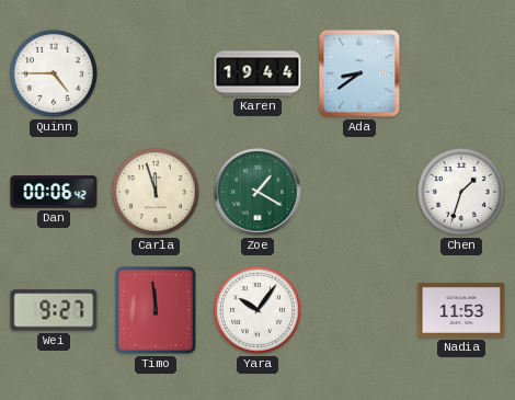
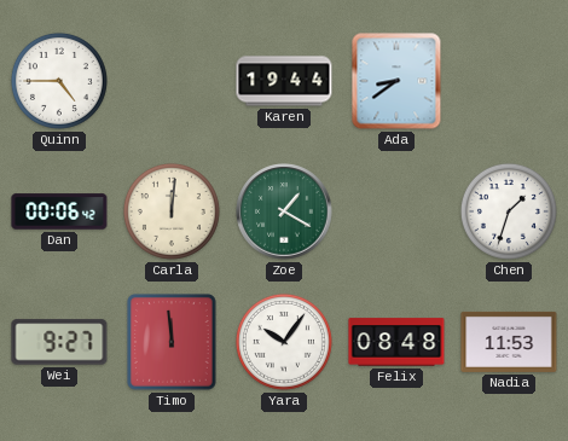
Carla: 11:57 -> 12:01
Felix: none -> 08:48
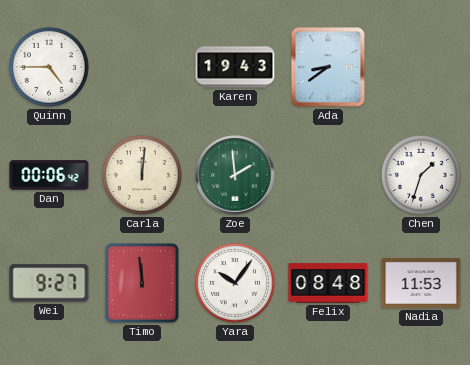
Karen: 19:44 -> 19:43
Zoe: 1:20 -> 1:59
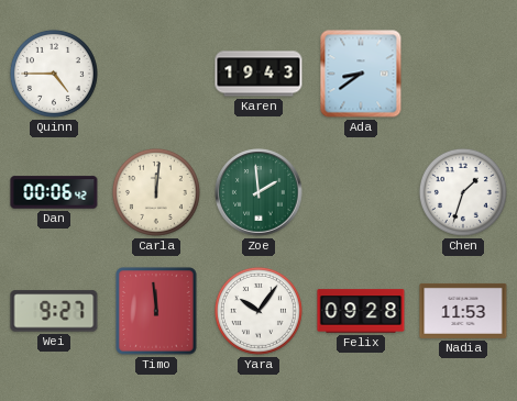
Felix: 08:48 -> 09:28
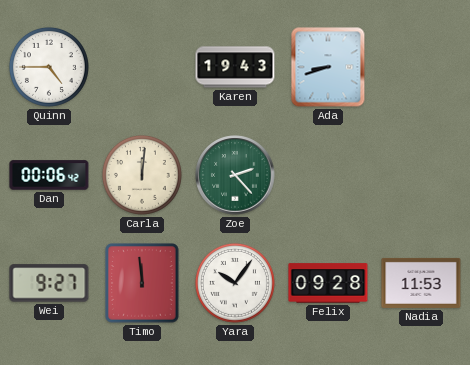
Ada: 8:39 -> 8:42
Zoe: 1:59 -> 2:23
Chen: 1:33 -> none
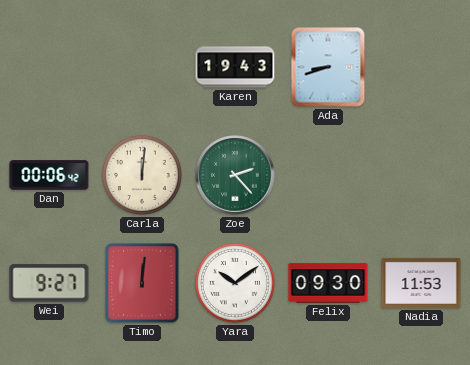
Quinn: 4:45 -> none
Timo: 11:59 -> 12:01
Yara: 10:06 -> 10:09
Felix: 09:28 -> 09:30
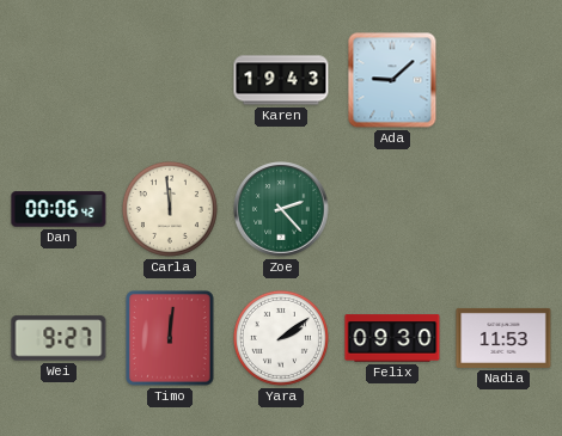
Ada: 8:42 -> 9:08
Carla: 12:01 -> 11:59
Yara: 10:09 -> 2:09
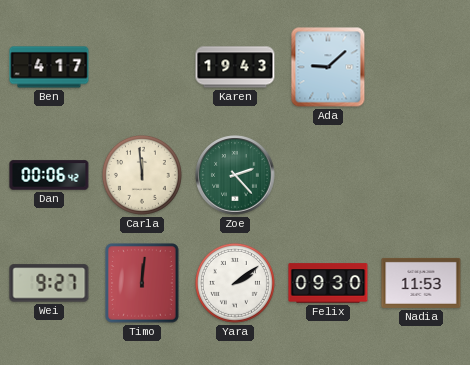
Ben: none -> 4:17
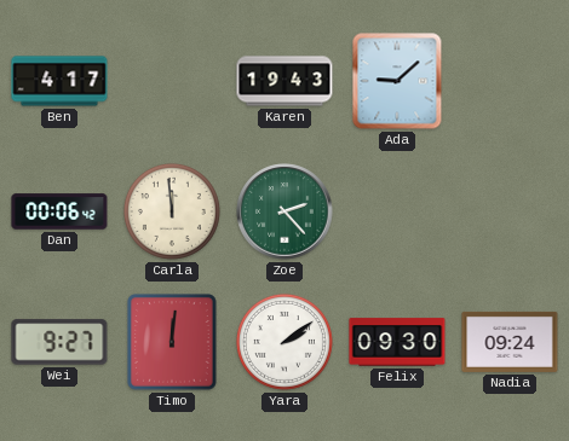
Nadia: 11:53 -> 09:24
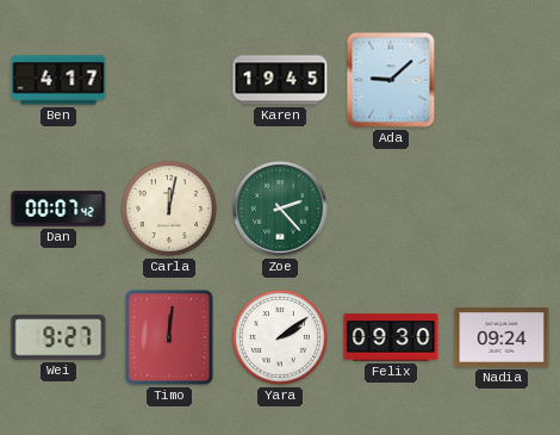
Karen: 19:43 -> 19:45
Dan: 00:06 -> 00:07
Carla: 11:59 -> 12:02
